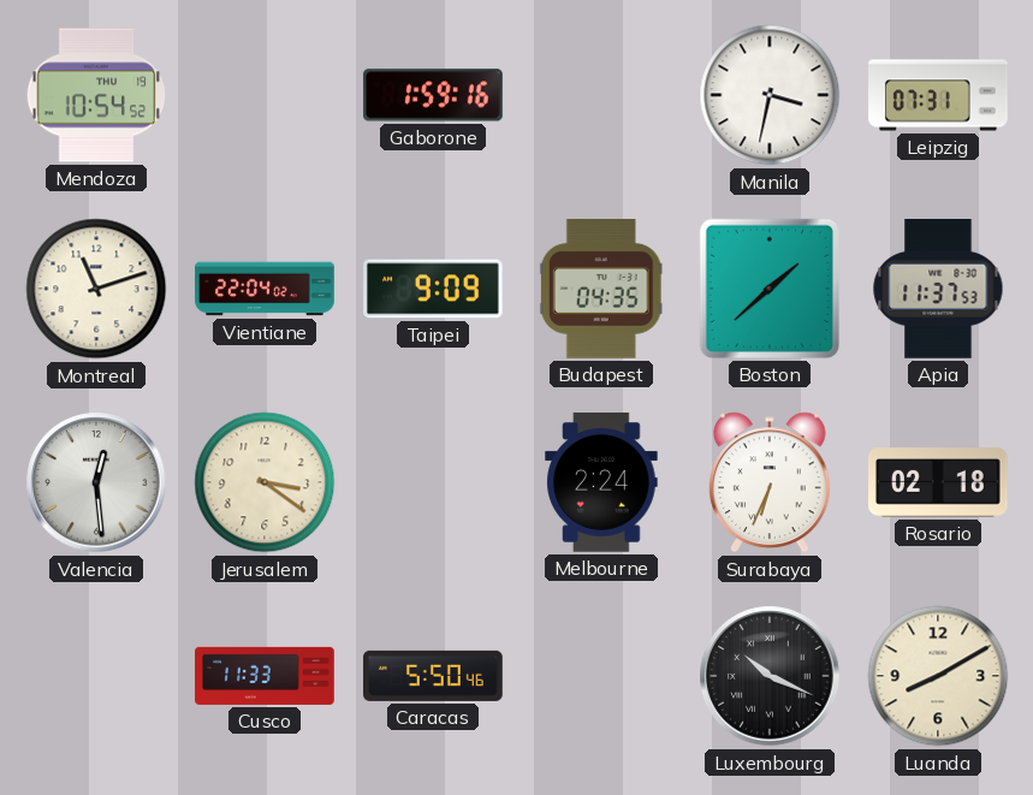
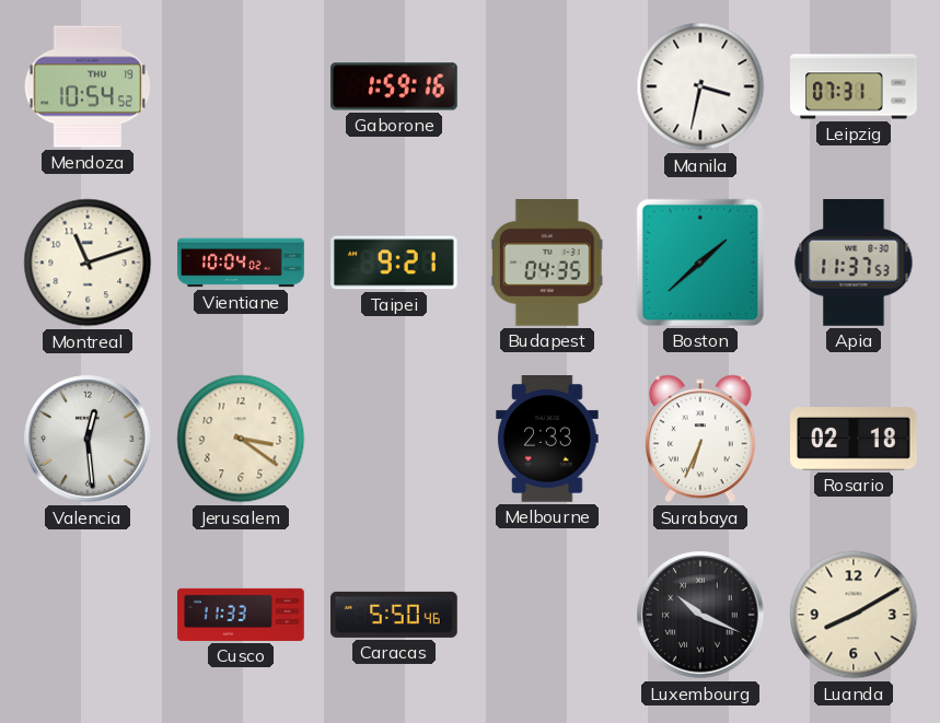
Vientiane: 22:04 -> 10:04
Taipei: 9:09 -> 9:21
Melbourne: 2:24 -> 2:33
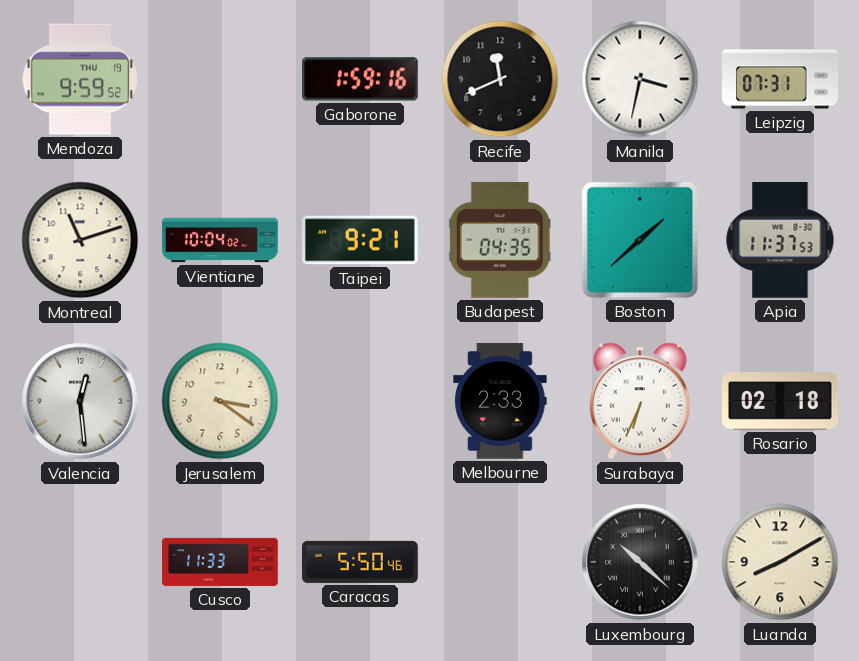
Mendoza: 10:54 -> 9:59
Recife: none -> 11:41
Luxembourg: 10:19 -> 10:22
